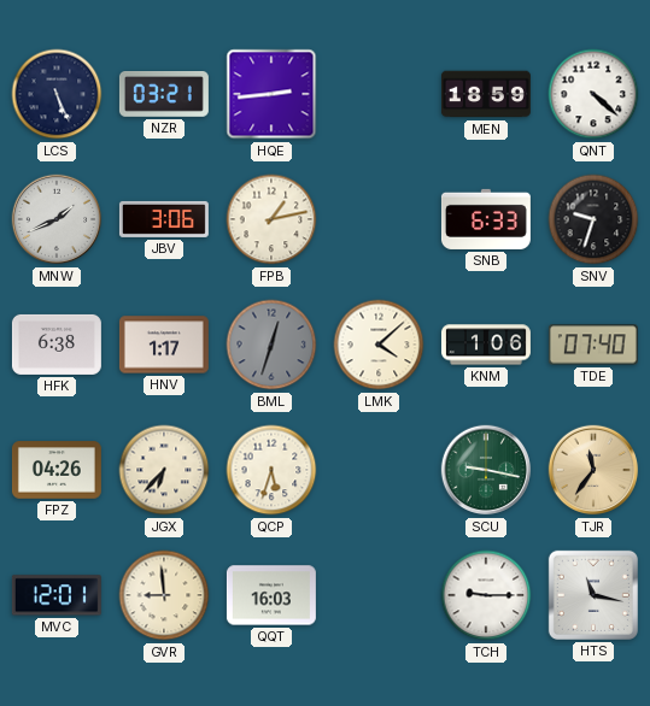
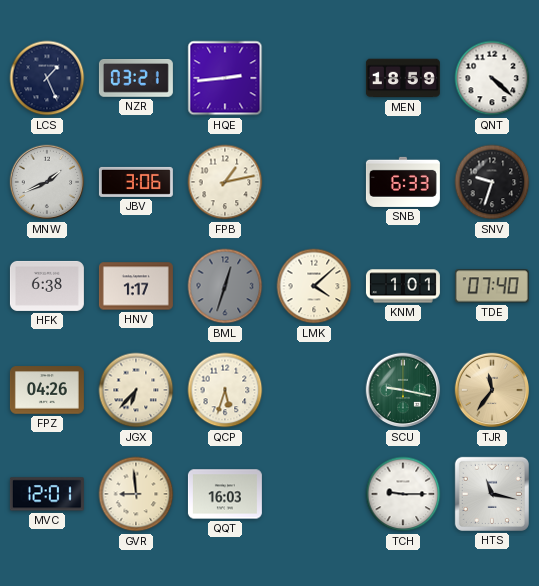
LCS: 5:26 -> 1:26
KNM: 1:06 -> 1:01
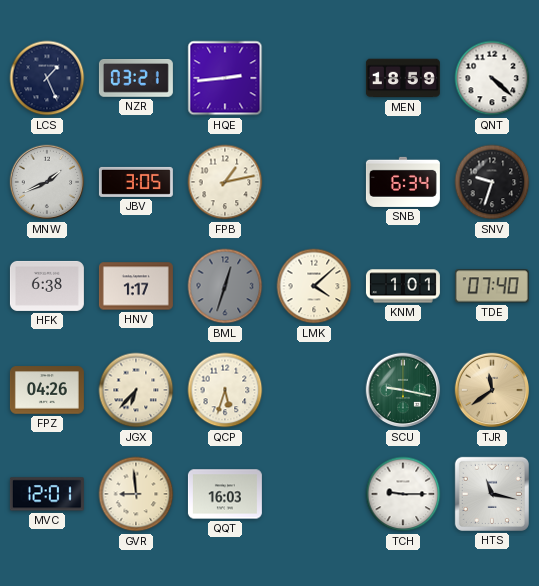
JBV: 3:06 -> 3:05
SNB: 6:33 -> 6:34
TJR: 11:36 -> 11:39
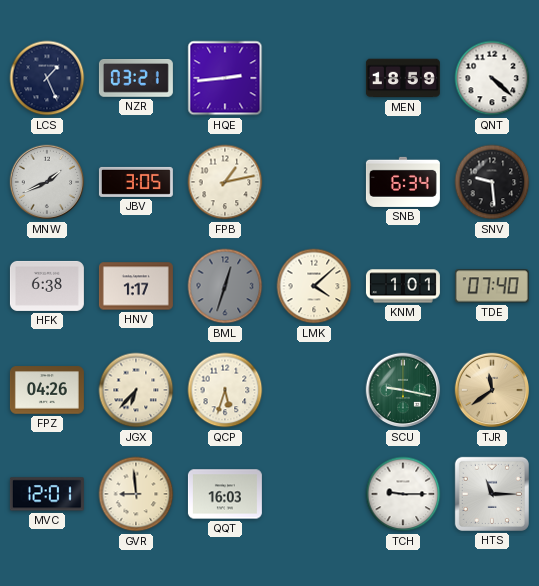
SNV: 9:33 -> 9:29
HTS: 11:17 -> 11:15
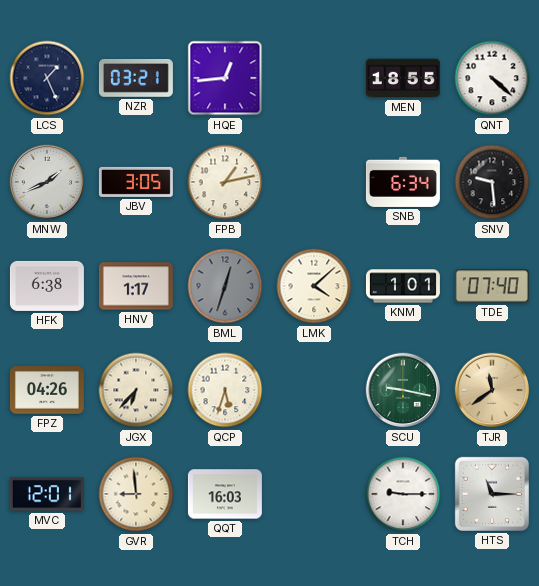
HQE: 2:44 -> 12:44
MEN: 18:59 -> 18:55
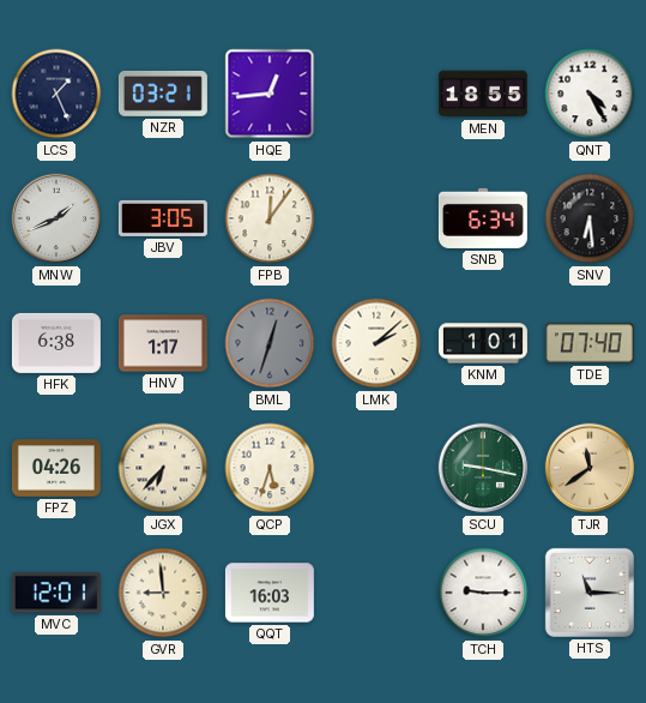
QNT: 4:22 -> 4:25
FPB: 1:13 -> 12:06
SNV: 9:29 -> 6:29
LMK: 4:08 -> 2:08
